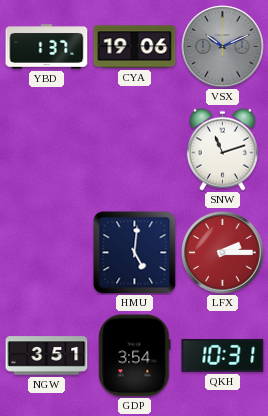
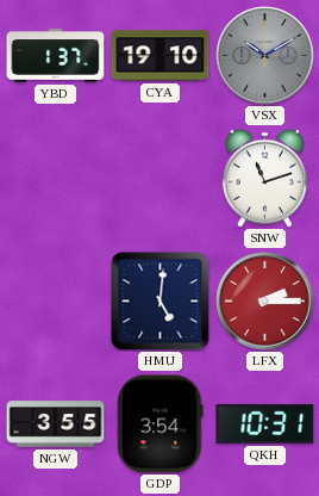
CYA: 19:06 -> 19:10
VSX: 10:11 -> 10:10
NGW: 3:51 -> 3:55
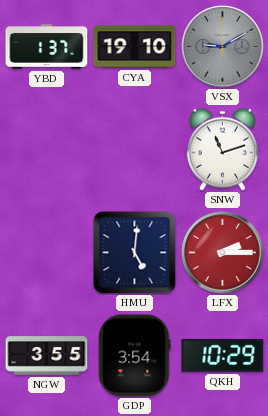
VSX: 10:10 -> 9:10
QKH: 10:31 -> 10:29
